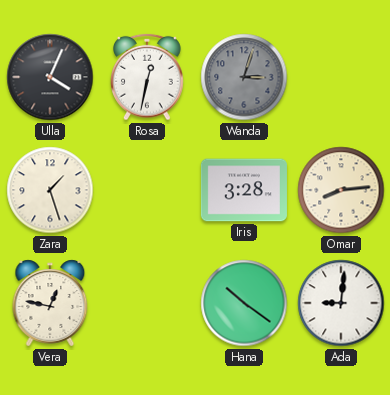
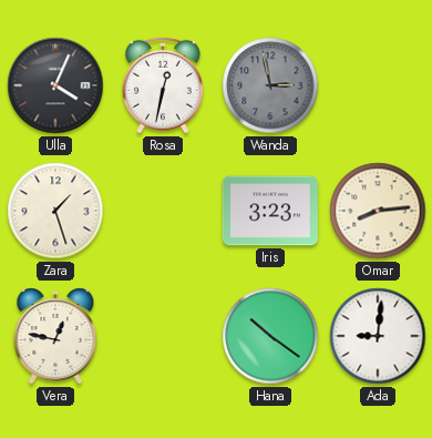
Wanda: 3:03 -> 2:58
Iris: 3:28 -> 3:23
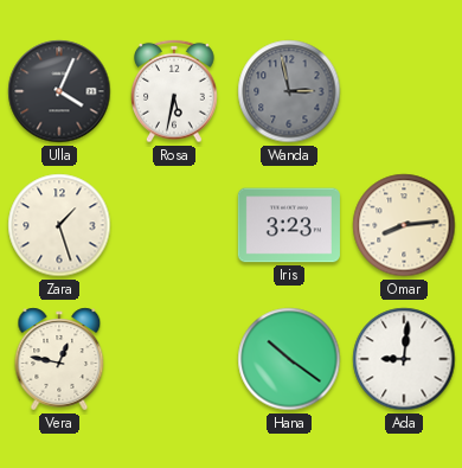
Rosa: 12:32 -> 5:32
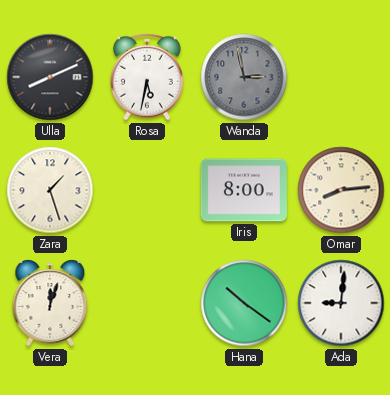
Ulla: 4:04 -> 8:11
Iris: 3:23 -> 8:00
Vera: 12:47 -> 12:03
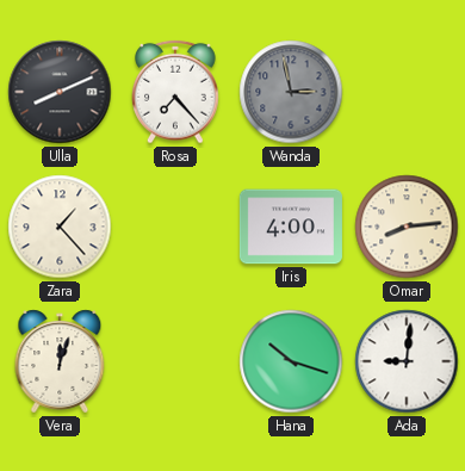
Rosa: 5:32 -> 7:23
Zara: 1:27 -> 1:23
Iris: 8:00 -> 4:00
Hana: 10:21 -> 10:18
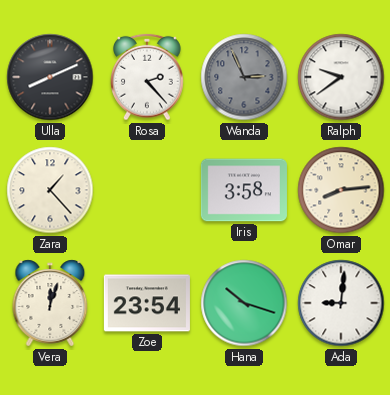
Rosa: 7:23 -> 2:23
Wanda: 2:58 -> 2:56
Ralph: none -> 9:39
Iris: 4:00 -> 3:58
Zoe: none -> 23:54
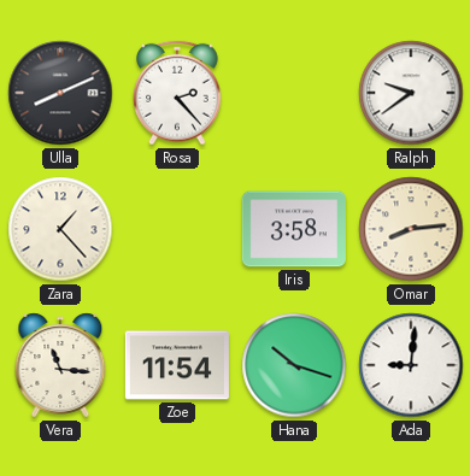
Wanda: 2:56 -> none
Vera: 12:03 -> 11:16
Zoe: 23:54 -> 11:54
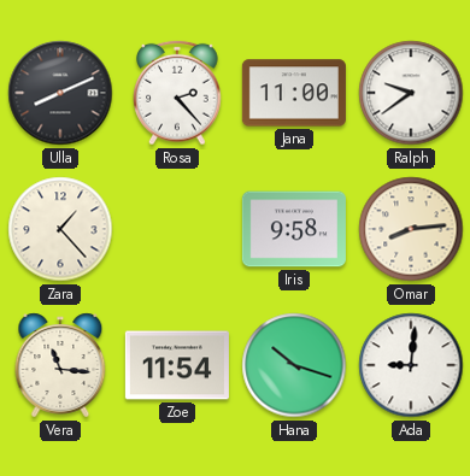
Jana: none -> 11:00
Iris: 3:58 -> 9:58
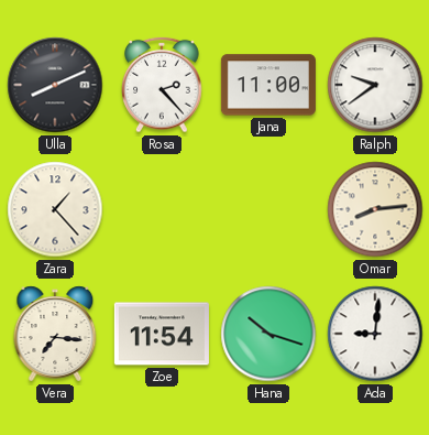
Iris: 9:58 -> none
Vera: 11:16 -> 7:16
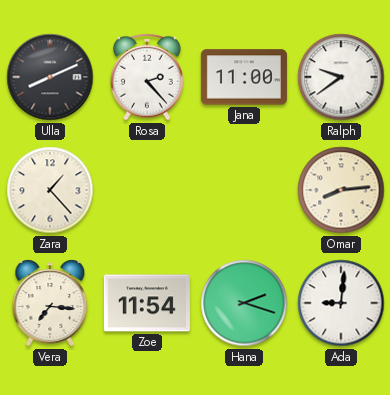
Hana: 10:18 -> 2:18
